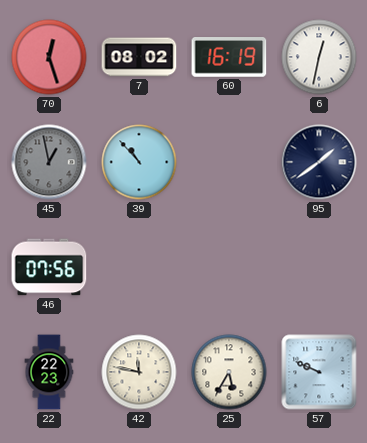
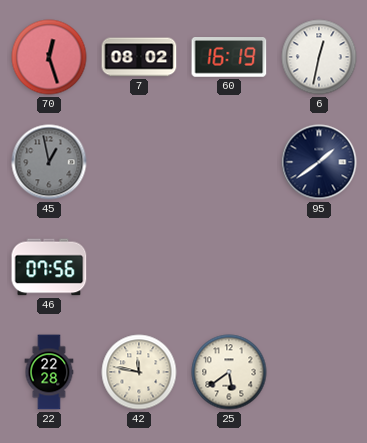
39: 10:53 -> none
22: 22:23 -> 22:28
25: 5:35 -> 5:39
57: 9:49 -> none
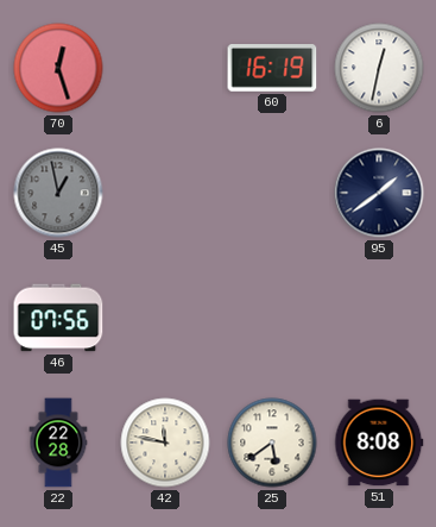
7: 08:02 -> none
51: none -> 8:08
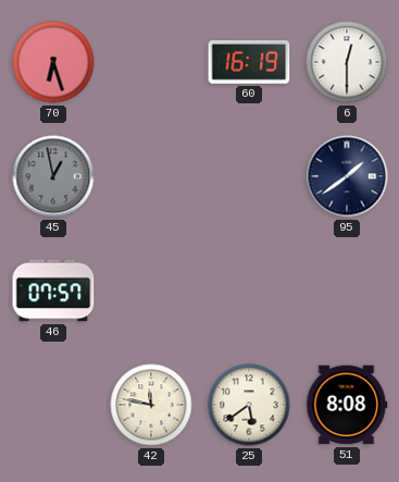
70: 12:27 -> 6:27
6: 12:32 -> 12:30
46: 07:56 -> 07:57
22: 22:28 -> none
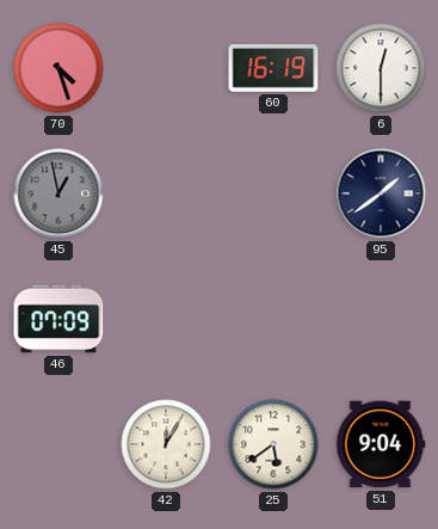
70: 6:27 -> 4:27
46: 07:57 -> 07:09
42: 11:47 -> 12:05
51: 8:08 -> 9:04
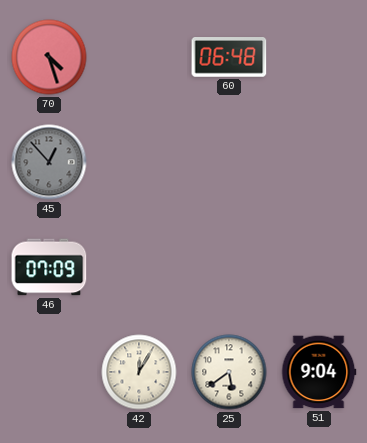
60: 16:19 -> 06:48
6: 12:30 -> none
45: 12:58 -> 12:53
95: 1:39 -> none
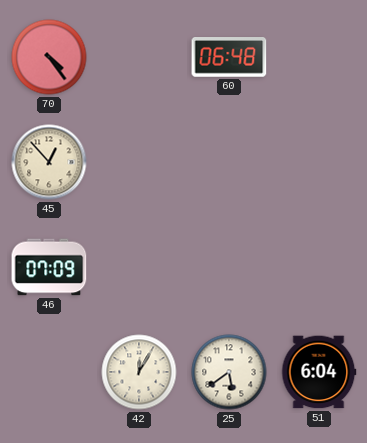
70: 4:27 -> 4:24
45 dial: grey -> cream
51: 9:04 -> 6:04
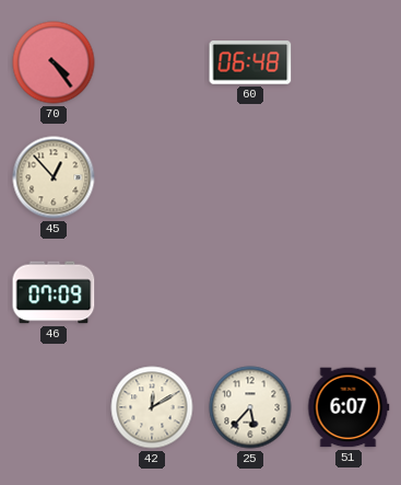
42: 12:05 -> 12:10
25: 5:39 -> 5:37
51: 6:04 -> 6:07
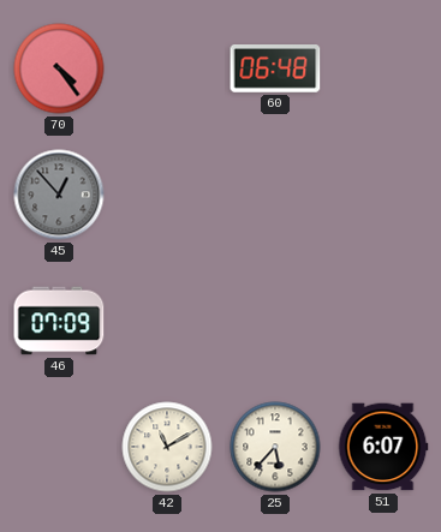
45 dial: cream -> grey
42: 12:10 -> 11:10
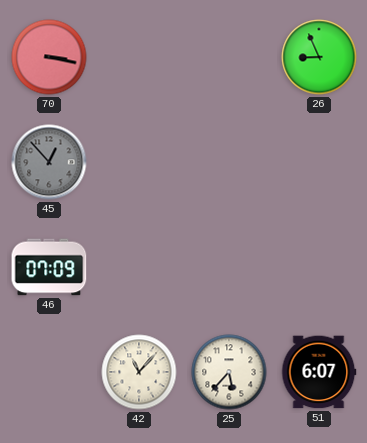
70: 4:24 -> 3:17
60: 06:48 -> none
26: none -> 8:56
42: 11:10 -> 11:07
